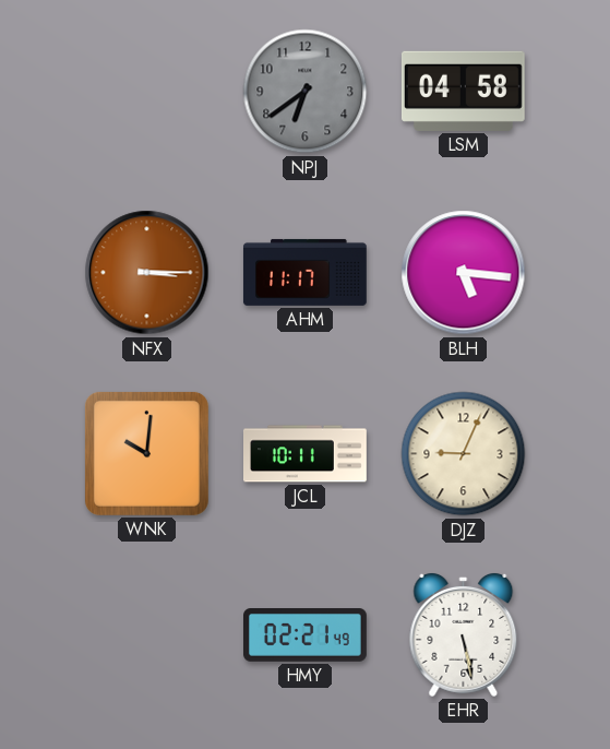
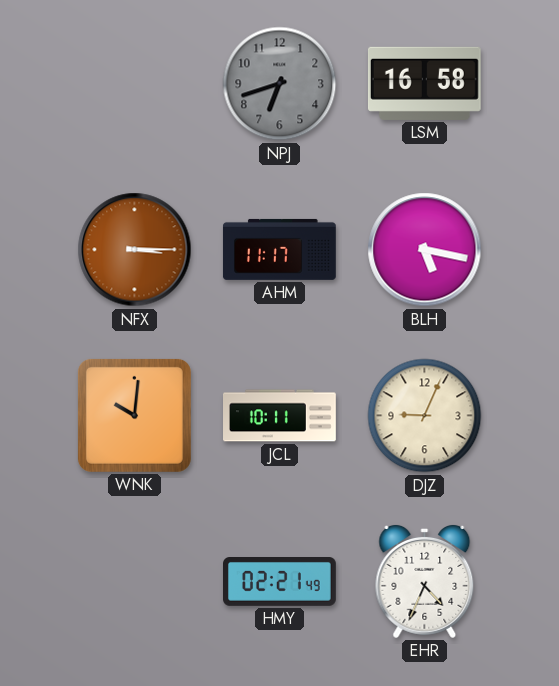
NPJ: 6:39 -> 6:42
LSM: 04:58 -> 16:58
BLH: 5:16 -> 5:17
EHR: 5:28 -> 4:34
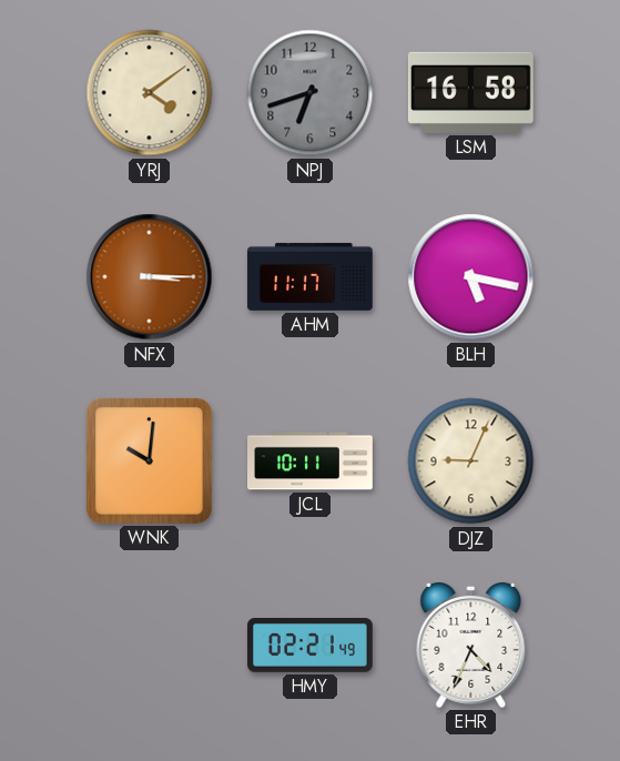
YRJ: none -> 4:09
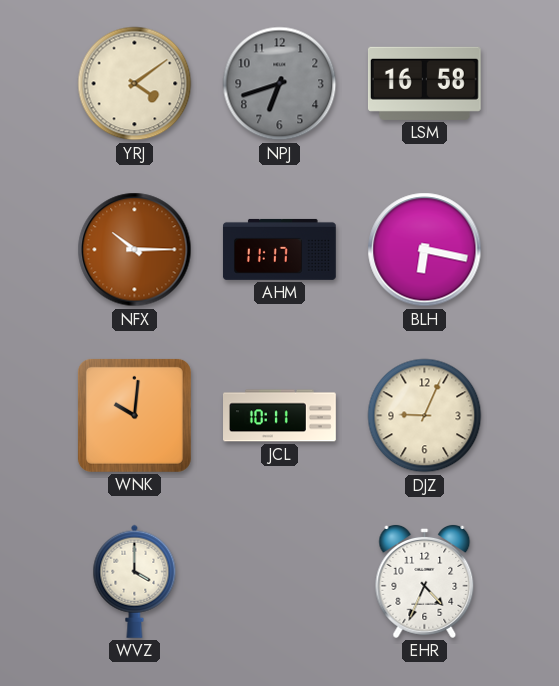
NFX: 3:15 -> 10:15
BLH: 5:17 -> 6:17
WVZ: none -> 4:00
HMY: 02:21 -> none
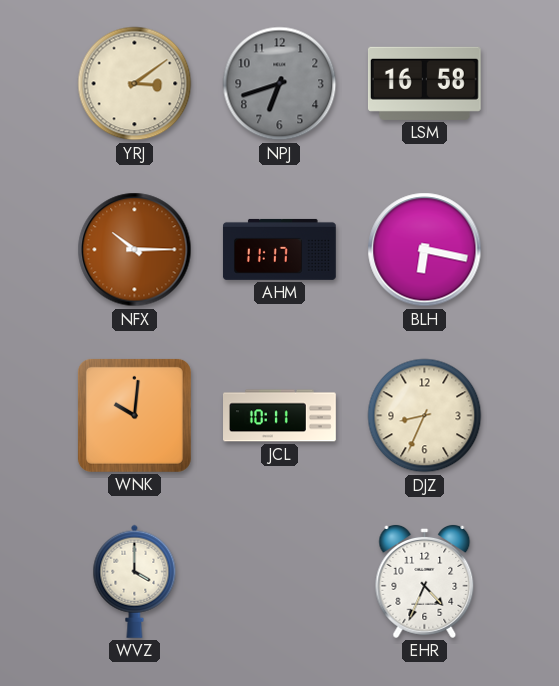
YRJ: 4:09 -> 3:09
DJZ: 9:04 -> 8:34
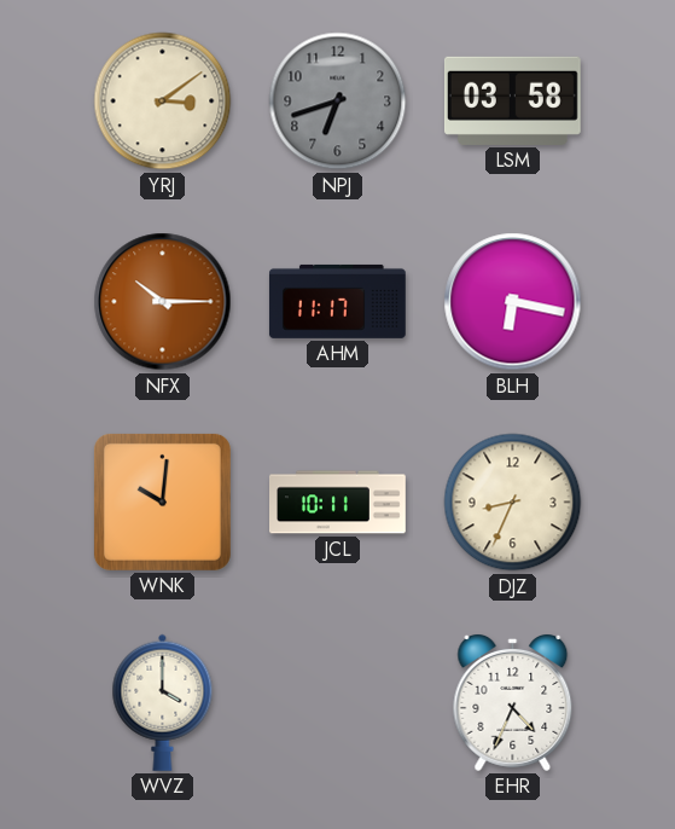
LSM: 16:58 -> 03:58
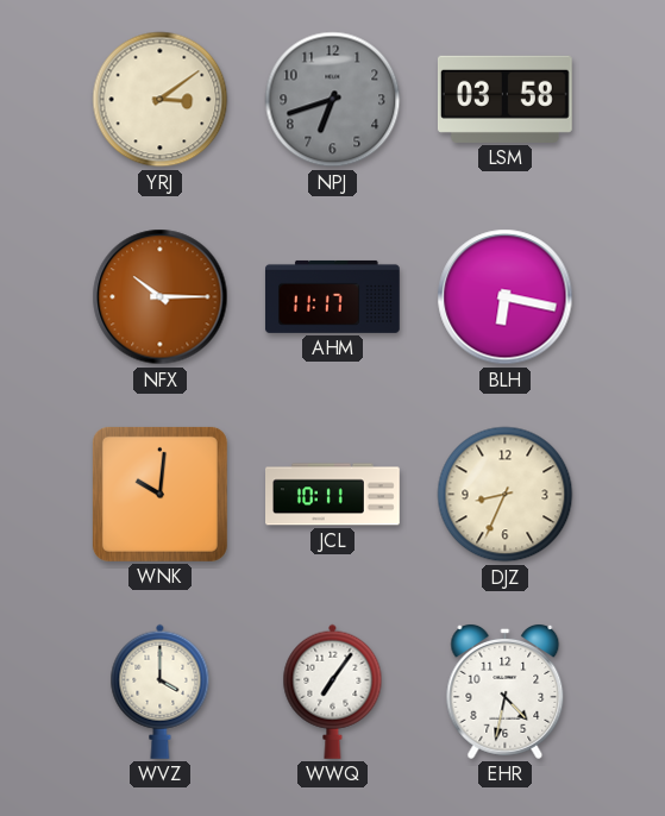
WWQ: none -> 7:06
EHR: 4:34 -> 4:32
